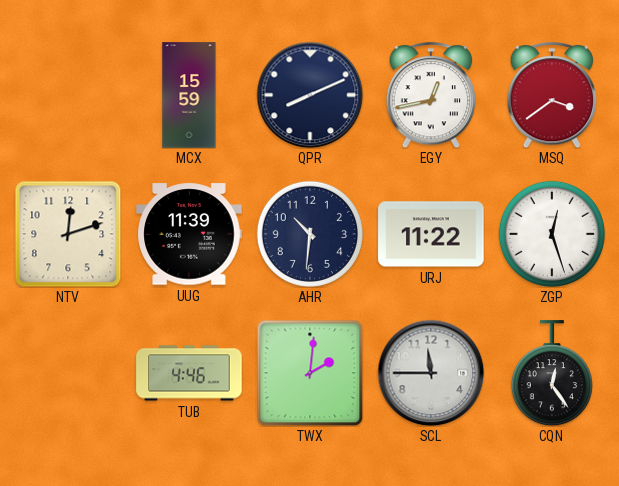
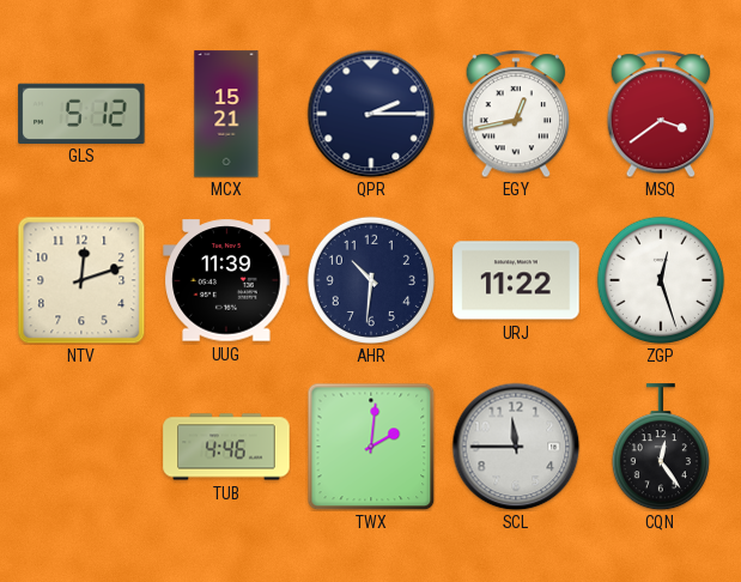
GLS: none -> 5:12
MCX: 15:59 -> 15:21
QPR: 8:11 -> 2:15
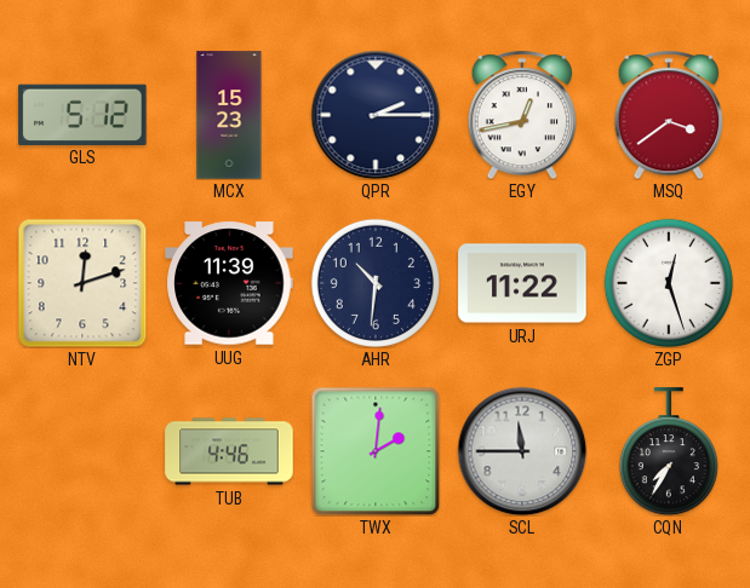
MCX: 15:21 -> 15:23
CQN: 12:24 -> 7:35
